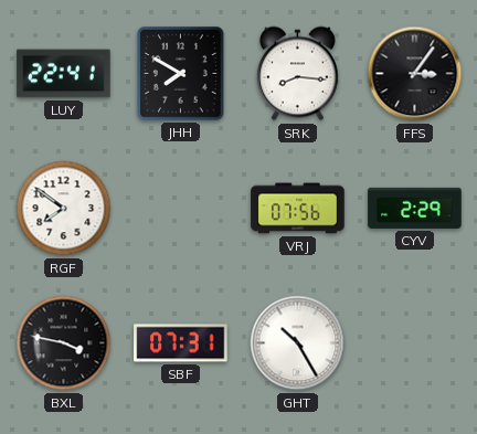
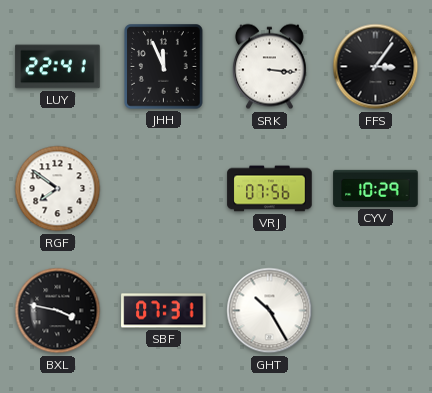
JHH: 7:50 -> 11:56
SRK: 8:16 -> 3:16
CYV: 2:29 -> 10:29
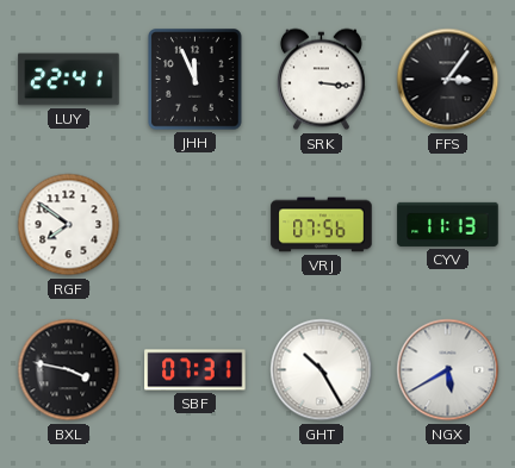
CYV: 10:29 -> 11:13
NGX: none -> 5:40
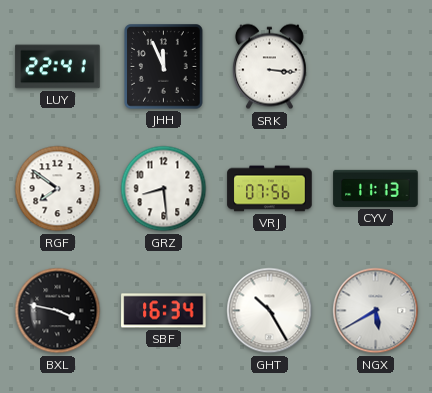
FFS: 3:06 -> none
GRZ: none -> 8:29
SBF: 07:31 -> 16:34
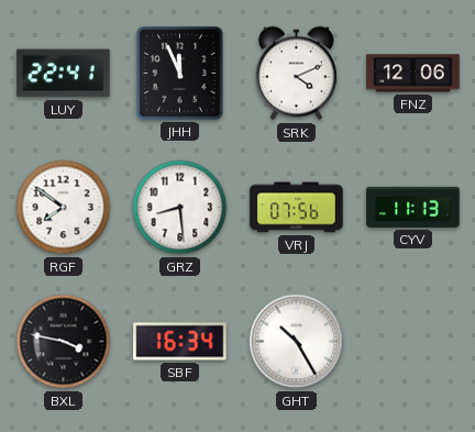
SRK: 3:16 -> 4:11
FNZ: none -> 12:06
NGX: 5:40 -> none
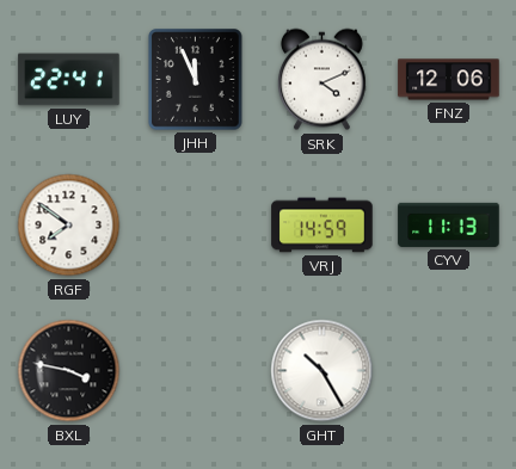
GRZ: 8:29 -> none
VRJ: 07:56 -> 14:59
SBF: 16:34 -> none
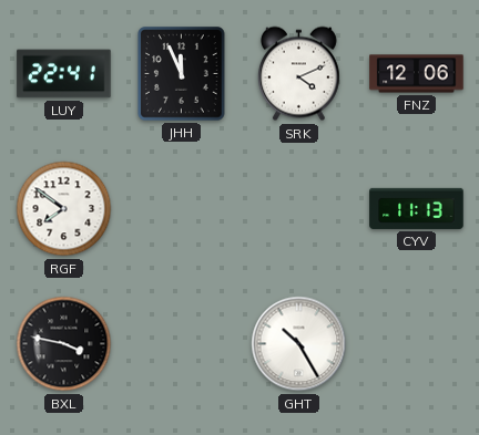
VRJ: 14:59 -> none
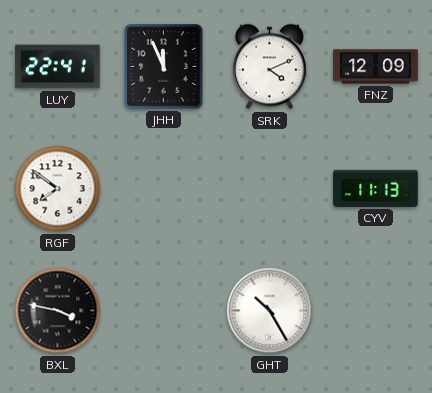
FNZ: 12:06 -> 12:09
